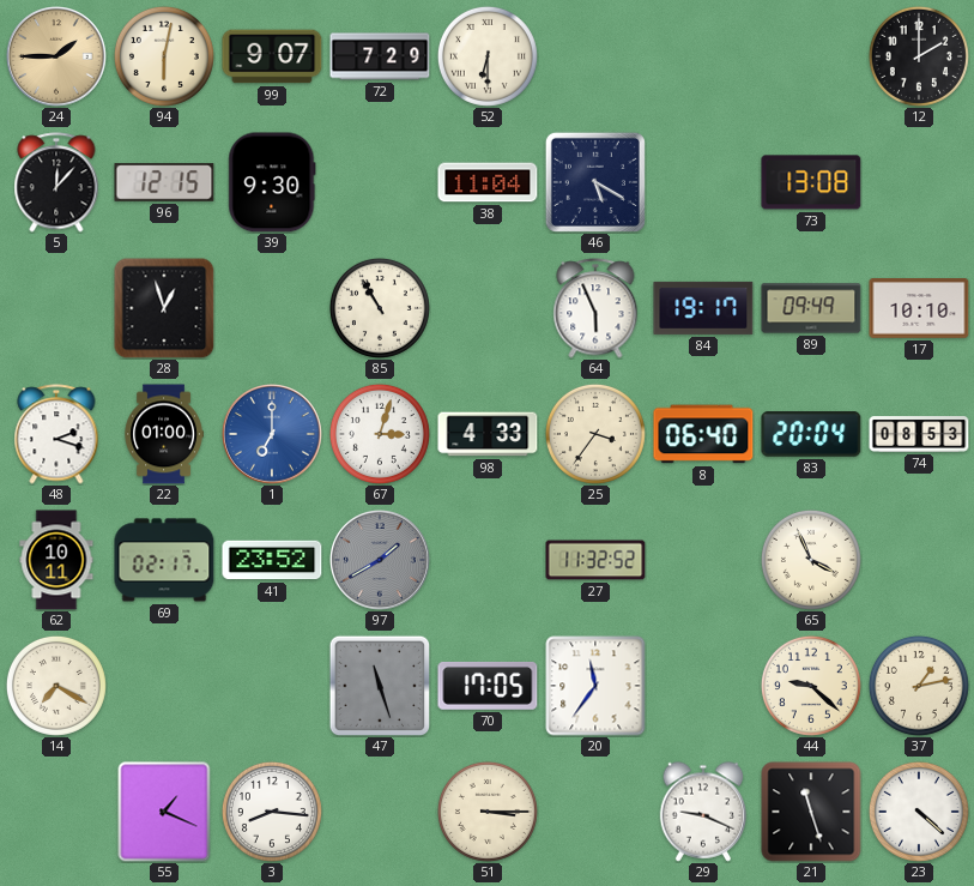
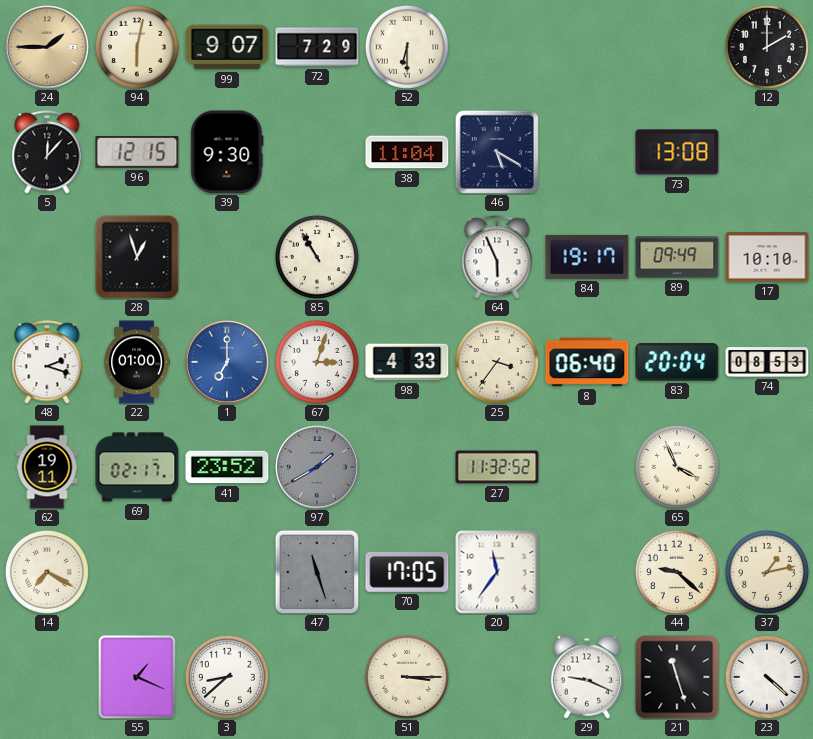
62: 10:11 -> 19:11
3: 8:16 -> 8:38
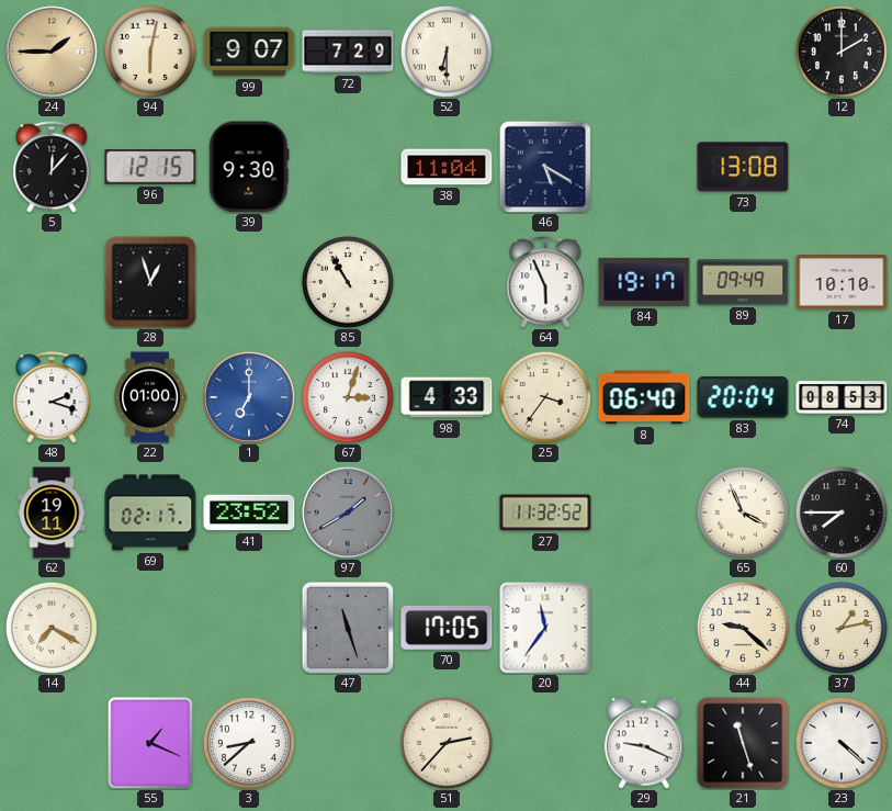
60: none -> 7:45
51: 3:15 -> 2:37
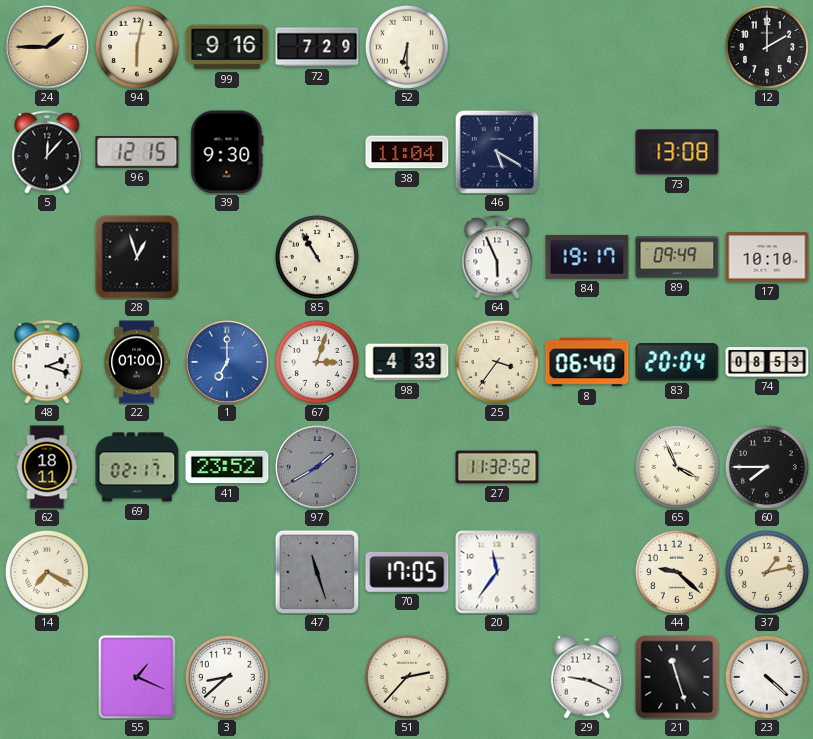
99: 9:07 -> 9:16
62: 19:11 -> 18:11
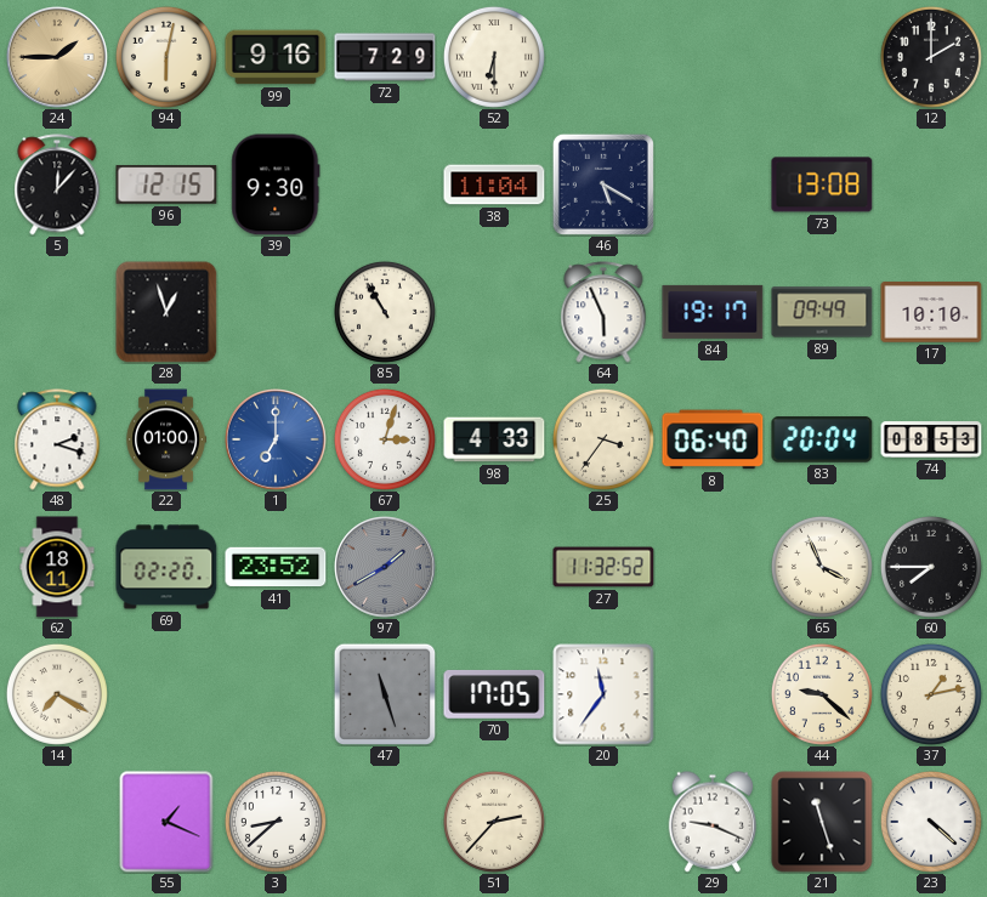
69: 02:17 -> 02:20
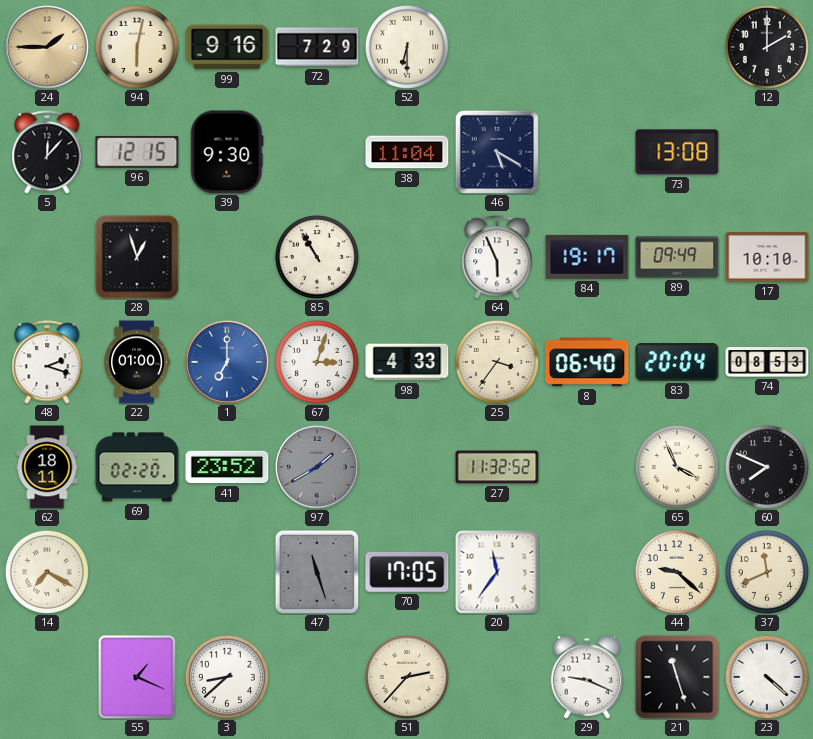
60: 7:45 -> 7:49
37: 1:13 -> 11:41
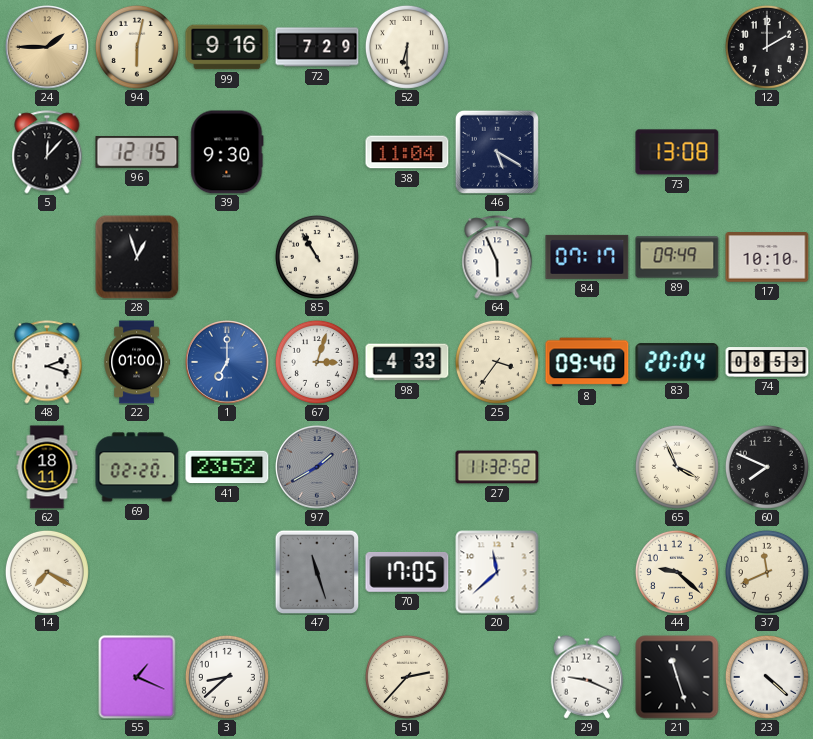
84: 19:17 -> 07:17
8: 06:40 -> 09:40
20: 11:36 -> 11:38
